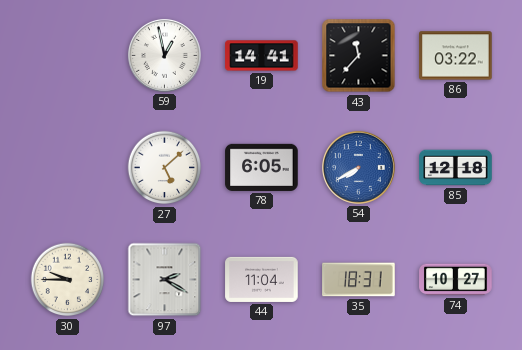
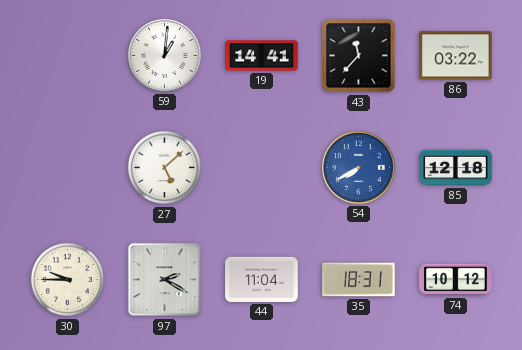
59: 12:58 -> 1:01
78: 6:05 -> none
74: 10:27 -> 10:12
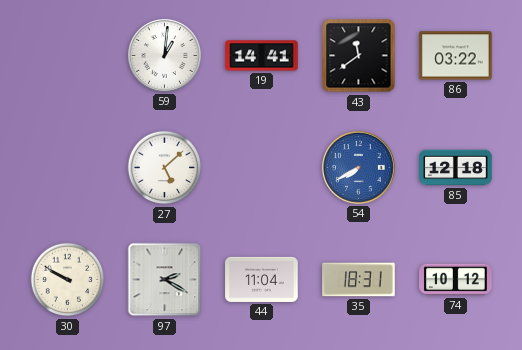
43: 11:37 -> 11:39
30: 9:45 -> 9:50
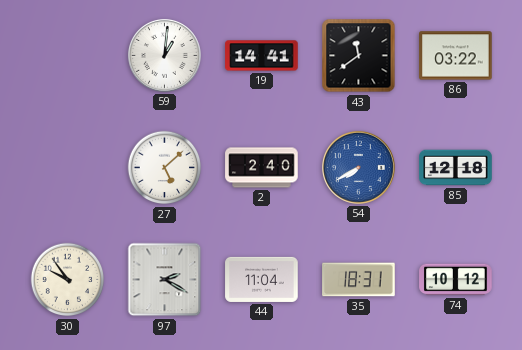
2: none -> 2:40
30: 9:50 -> 9:54
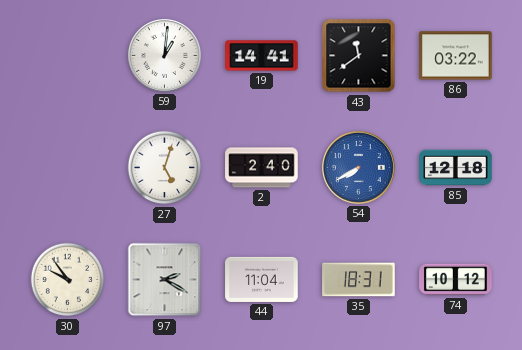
27: 5:08 -> 5:03
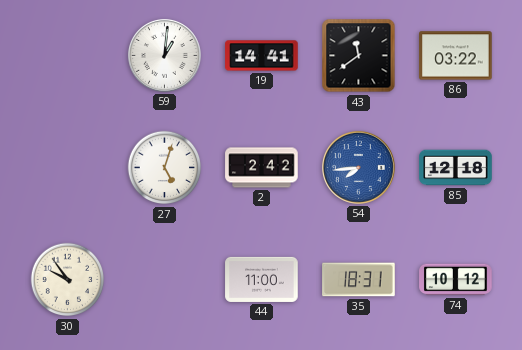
2: 2:40 -> 2:42
54: 7:40 -> 7:44
97: 2:20 -> none
44: 11:04 -> 11:00
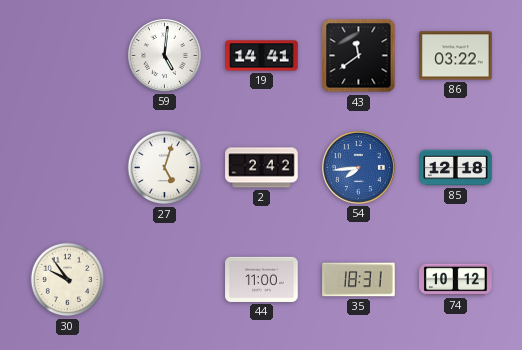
59: 1:01 -> 5:01
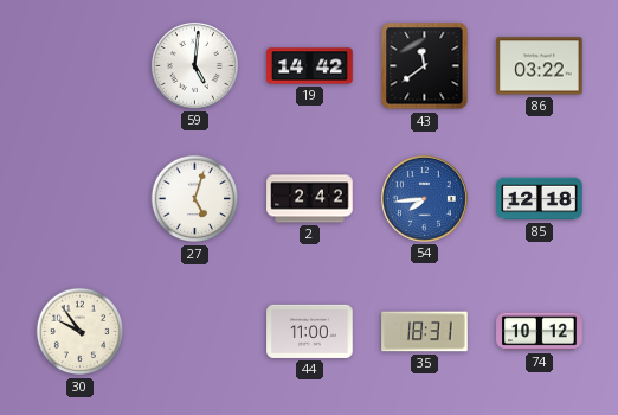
19: 14:41 -> 14:42
